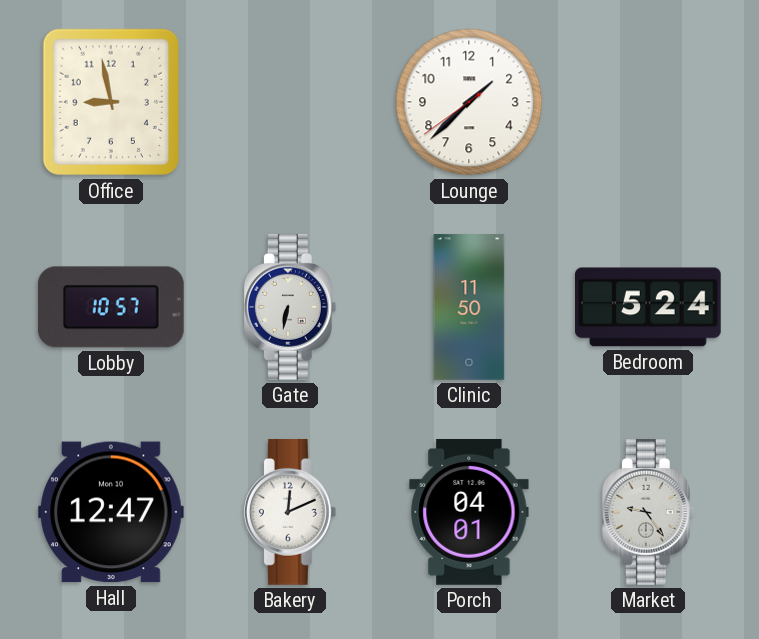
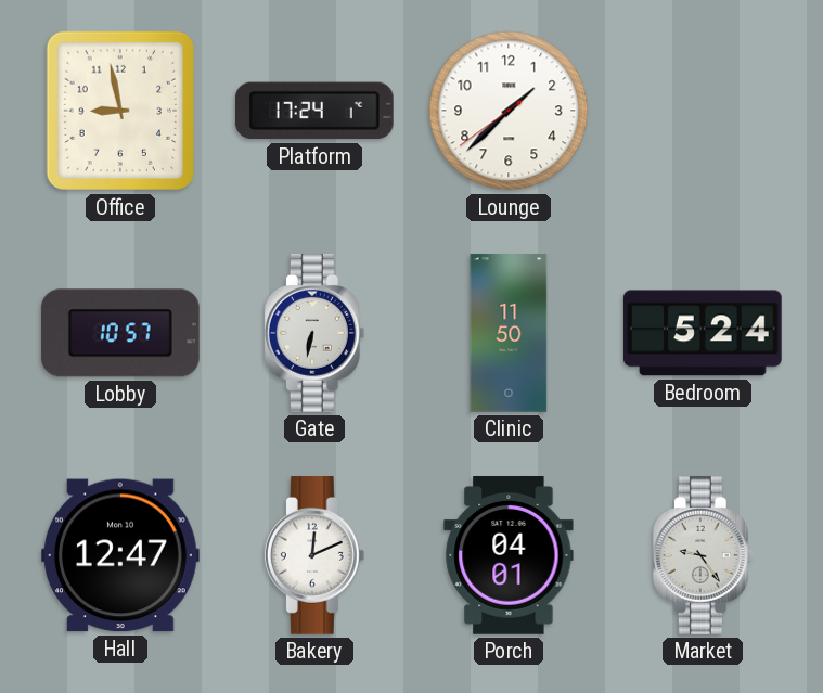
Platform: none -> 17:24
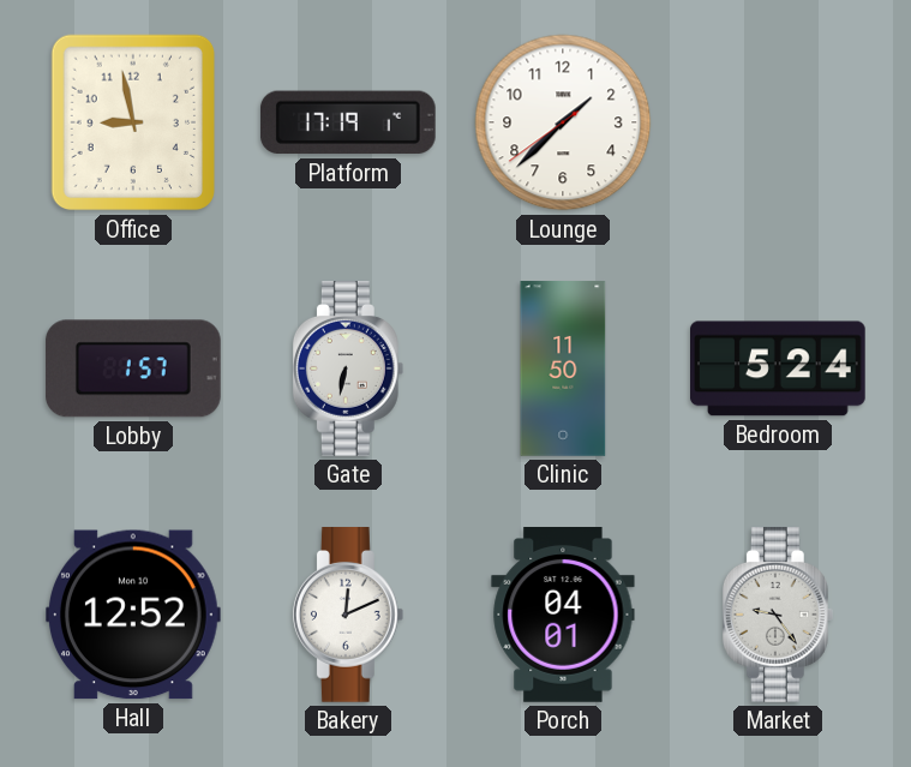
Platform: 17:24 -> 17:19
Lobby: 10:57 -> 1:57
Hall: 12:47 -> 12:52
